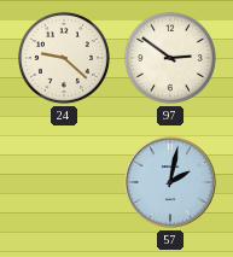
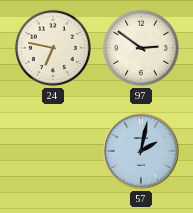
24: 9:22 -> 6:47
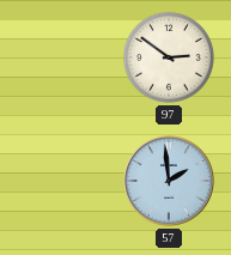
24: 6:47 -> none
57: 2:02 -> 1:59
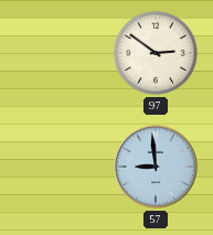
57: 1:59 -> 8:59
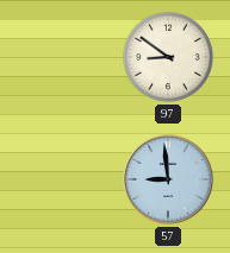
97: 2:51 -> 8:51
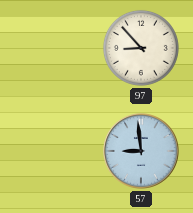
97: 8:51 -> 8:53
